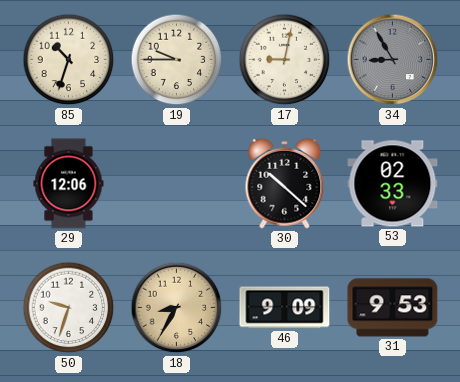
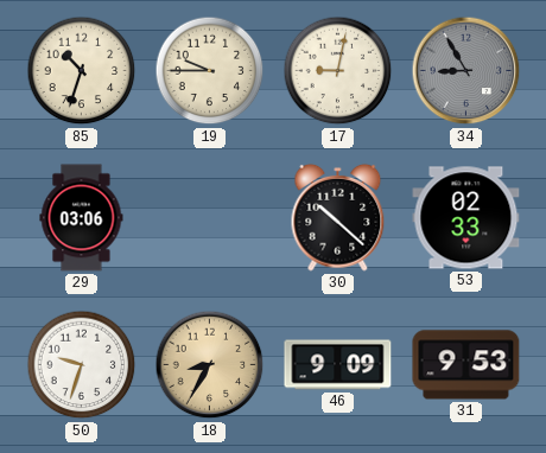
29: 12:06 -> 03:06
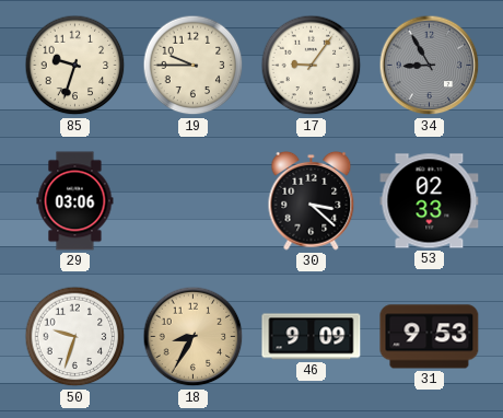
85: 10:33 -> 9:33
17: 9:02 -> 9:06
30: 10:22 -> 3:22
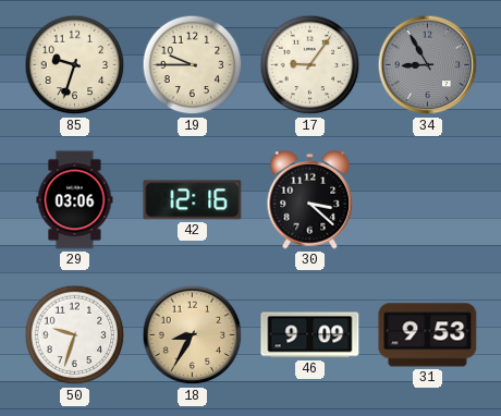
42: none -> 12:16
53: 02:33 -> none
